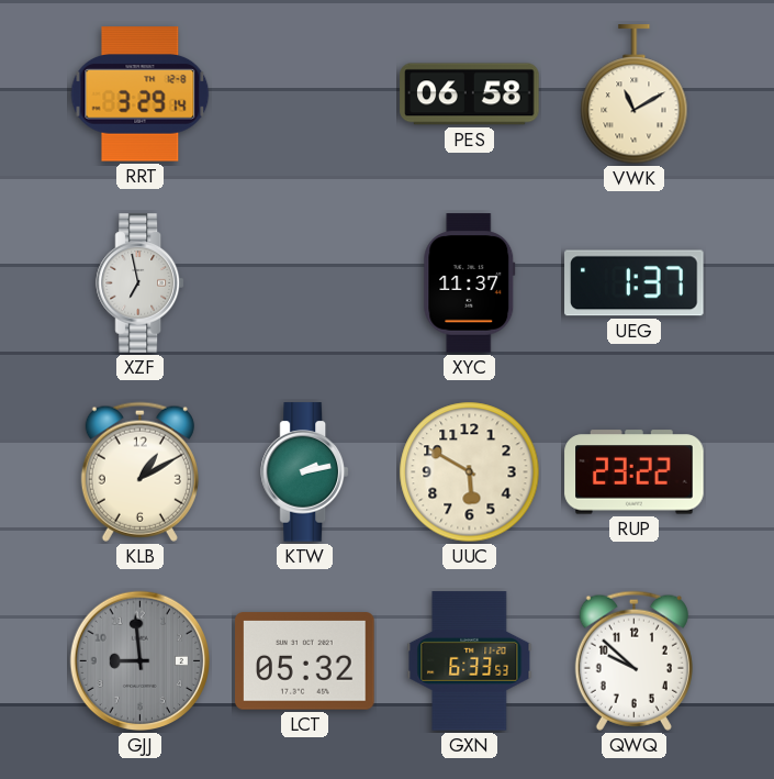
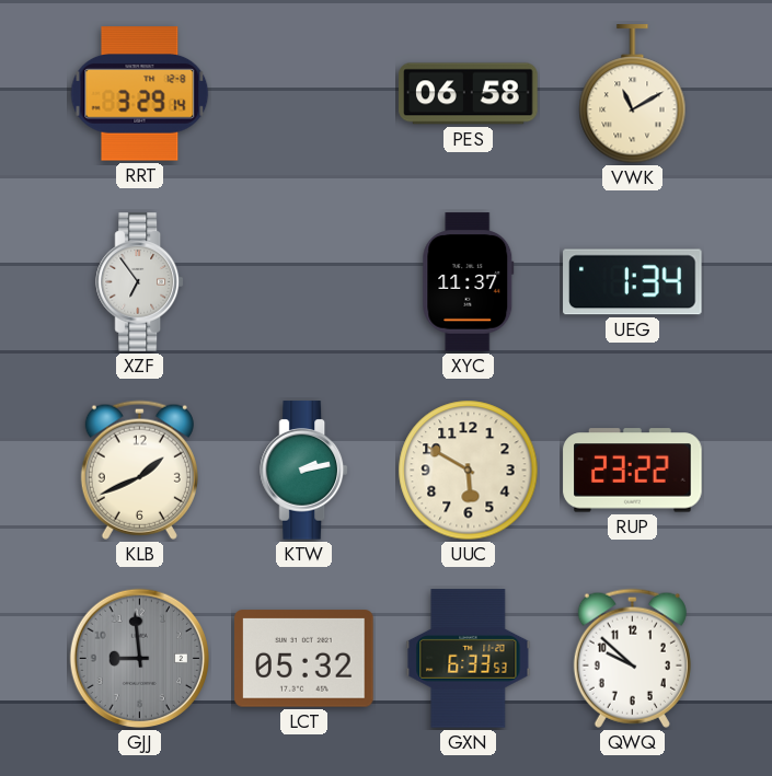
XZF: 6:58 -> 6:54
UEG: 1:37 -> 1:34
KLB: 1:10 -> 1:41
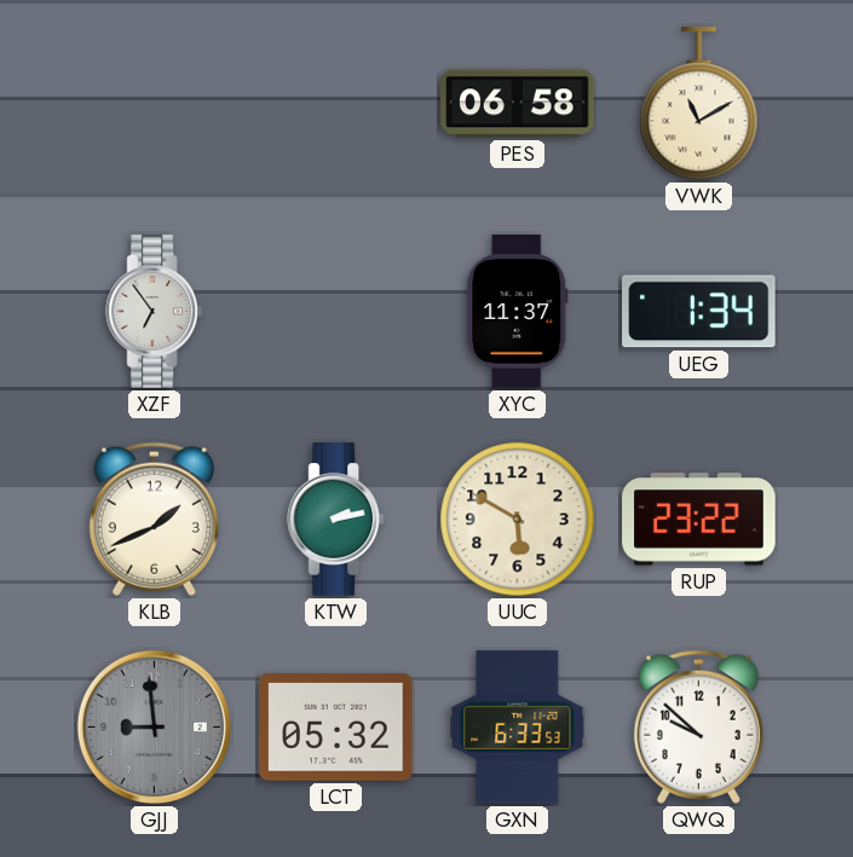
RRT: 3:29 -> none
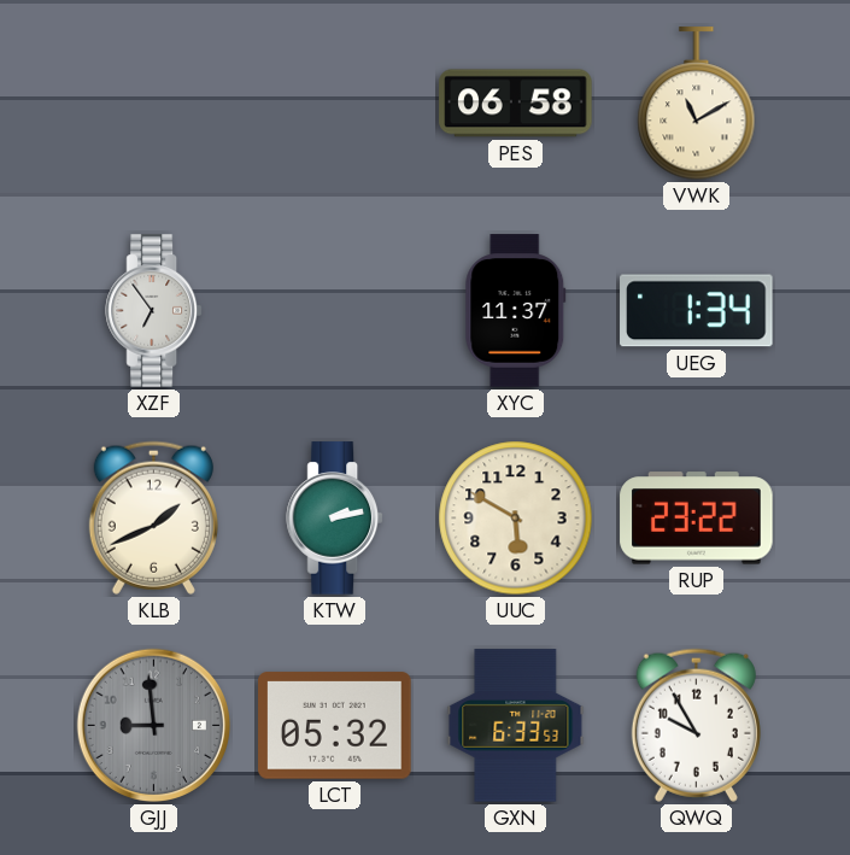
QWQ: 9:52 -> 9:55
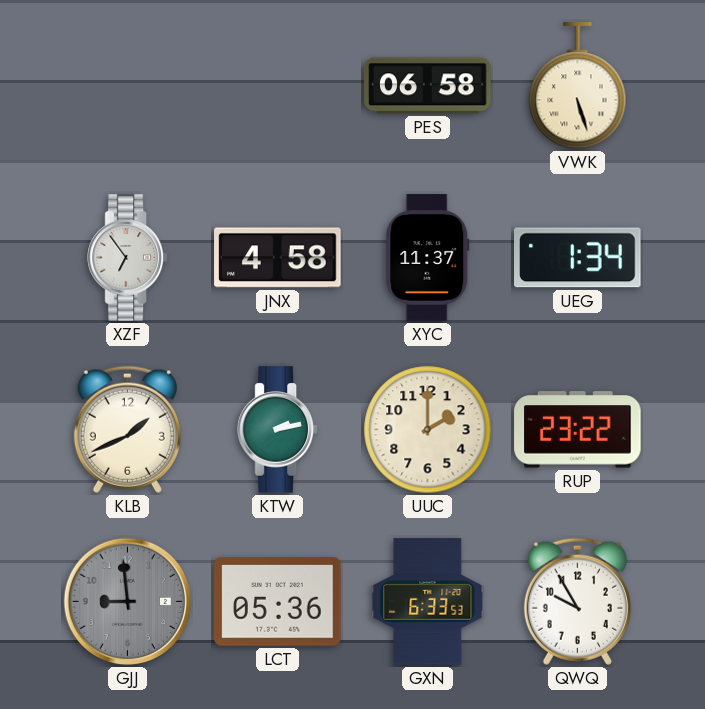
VWK: 11:10 -> 5:27
JNX: none -> 4:58
UUC: 5:50 -> 2:00
LCT: 05:32 -> 05:36
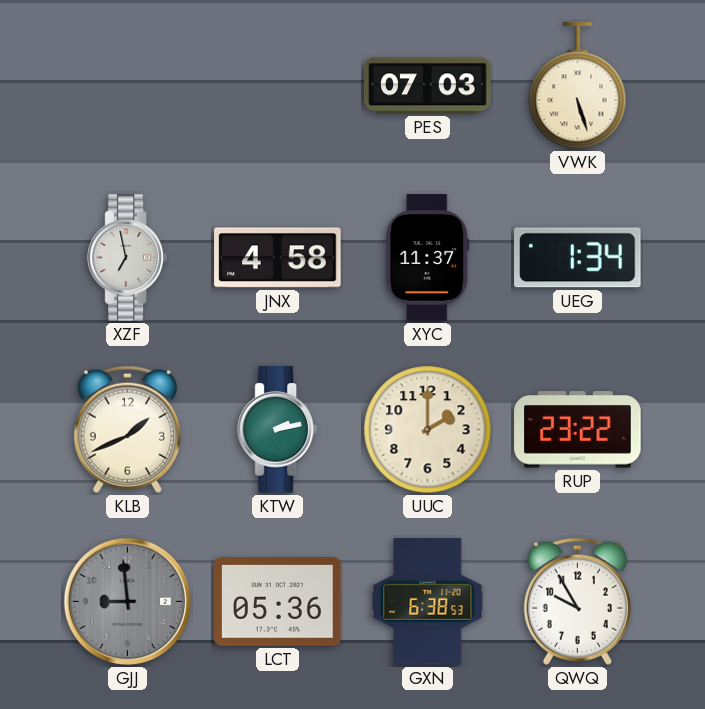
PES: 06:58 -> 07:03
XZF: 6:54 -> 6:58
GXN: 6:33 -> 6:38
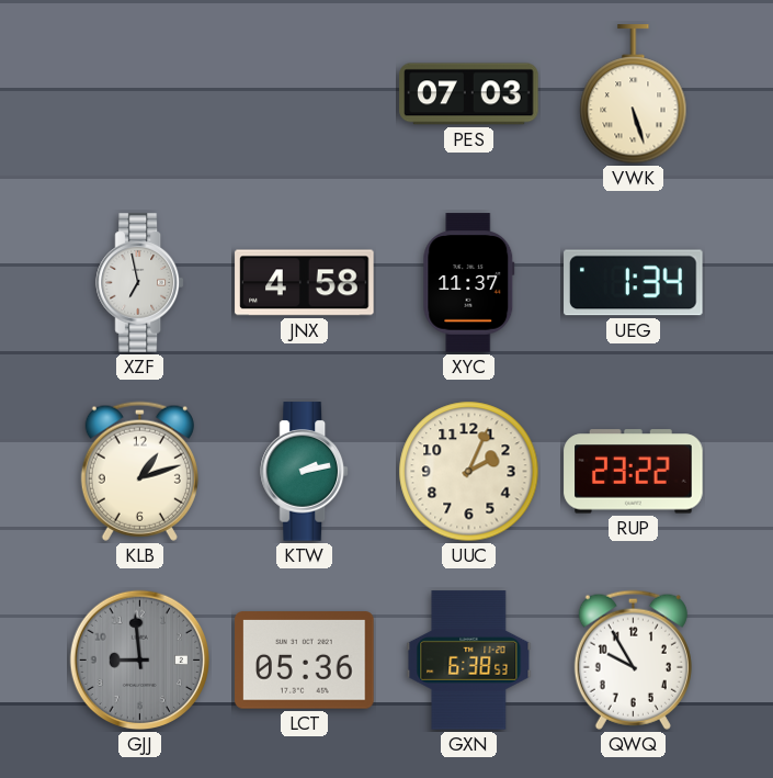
KLB: 1:41 -> 1:12
UUC: 2:00 -> 2:04
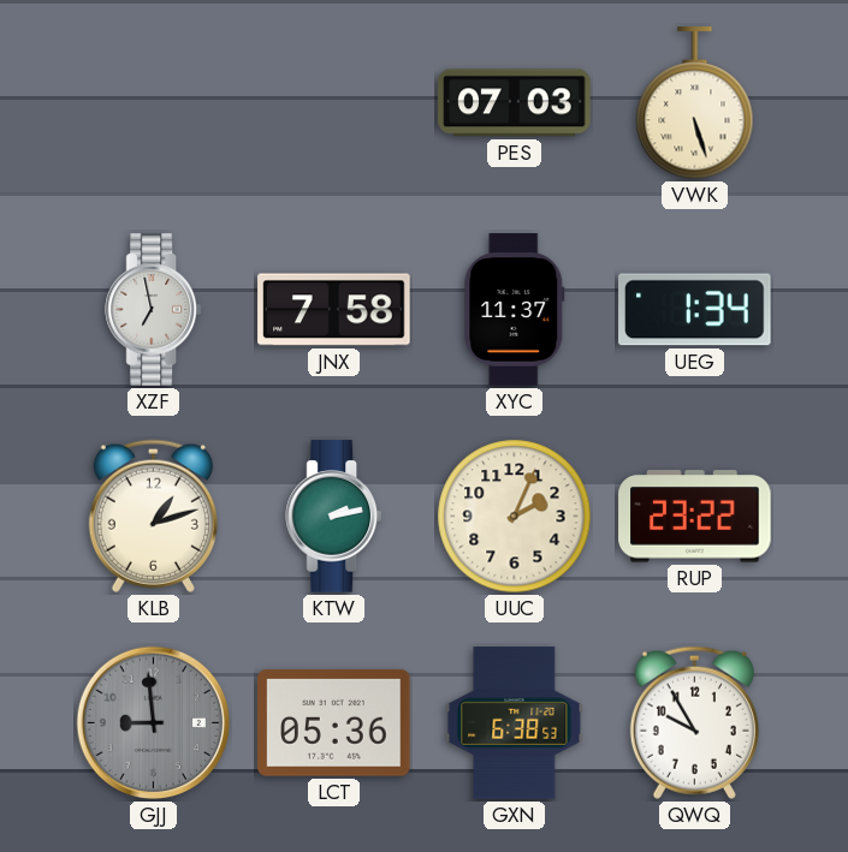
JNX: 4:58 -> 7:58
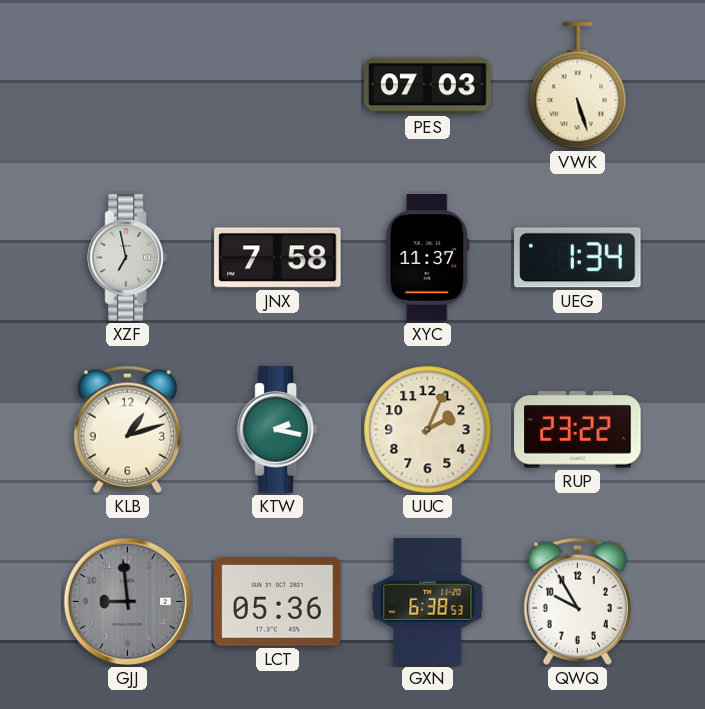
KTW: 2:13 -> 2:17
